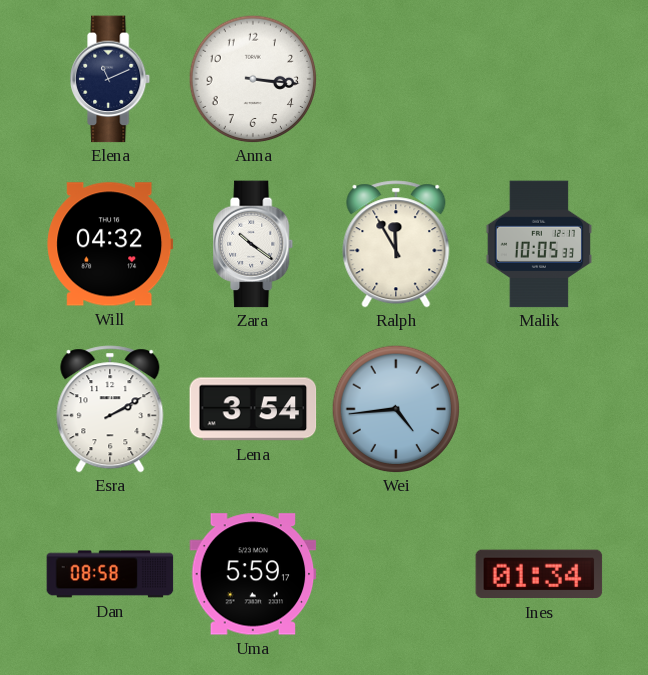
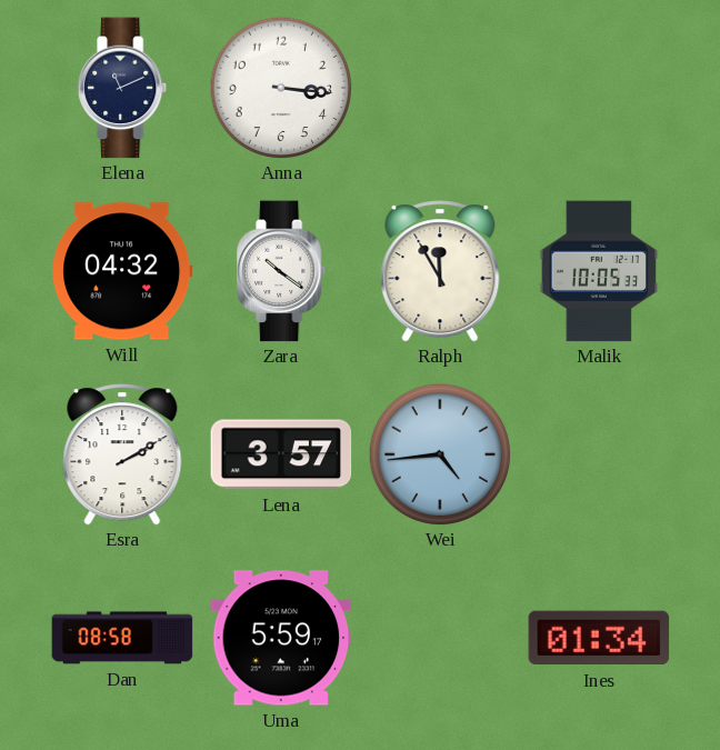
Lena: 3:54 -> 3:57
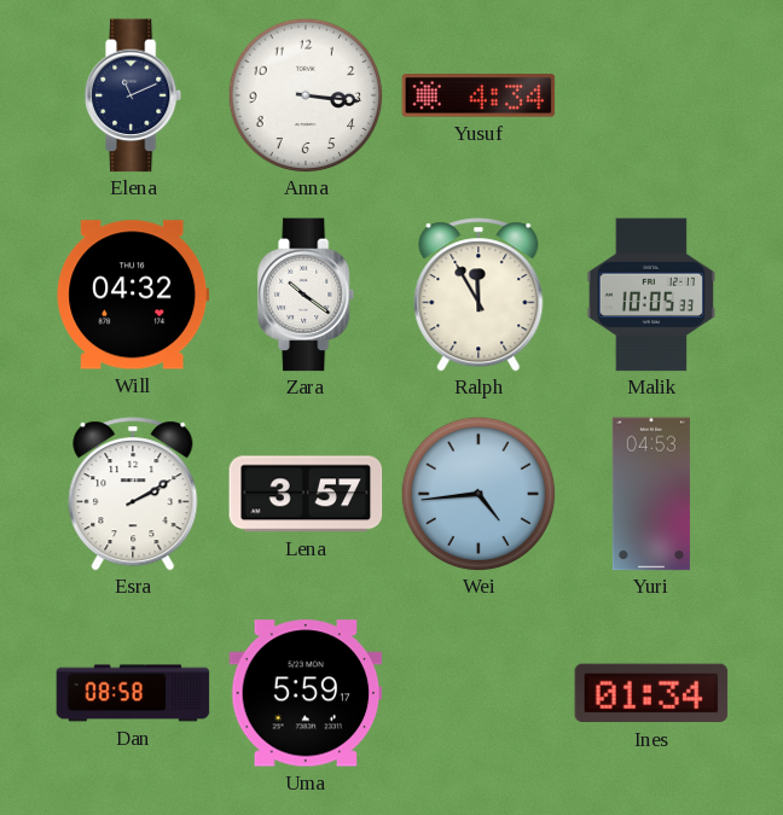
Yusuf: none -> 4:34
Yuri: none -> 04:53
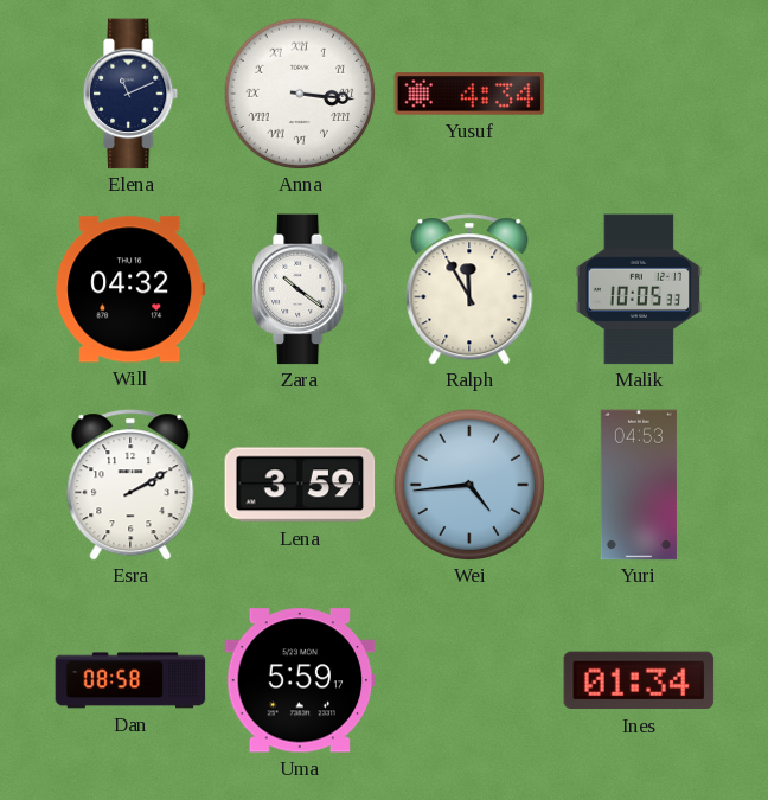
Anna numerals: Arabic -> Roman
Lena: 3:57 -> 3:59
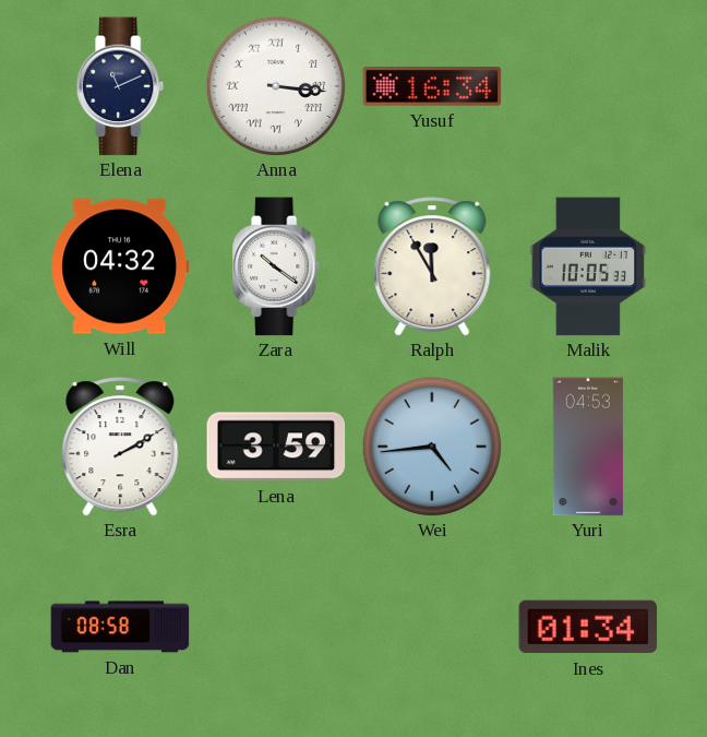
Yusuf: 4:34 -> 16:34
Uma: 5:59 -> none
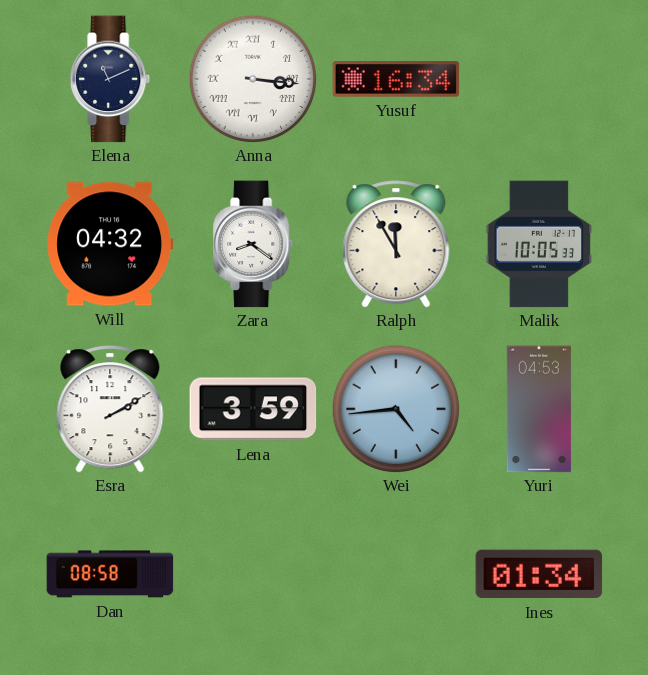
Zara: 10:21 -> 8:21
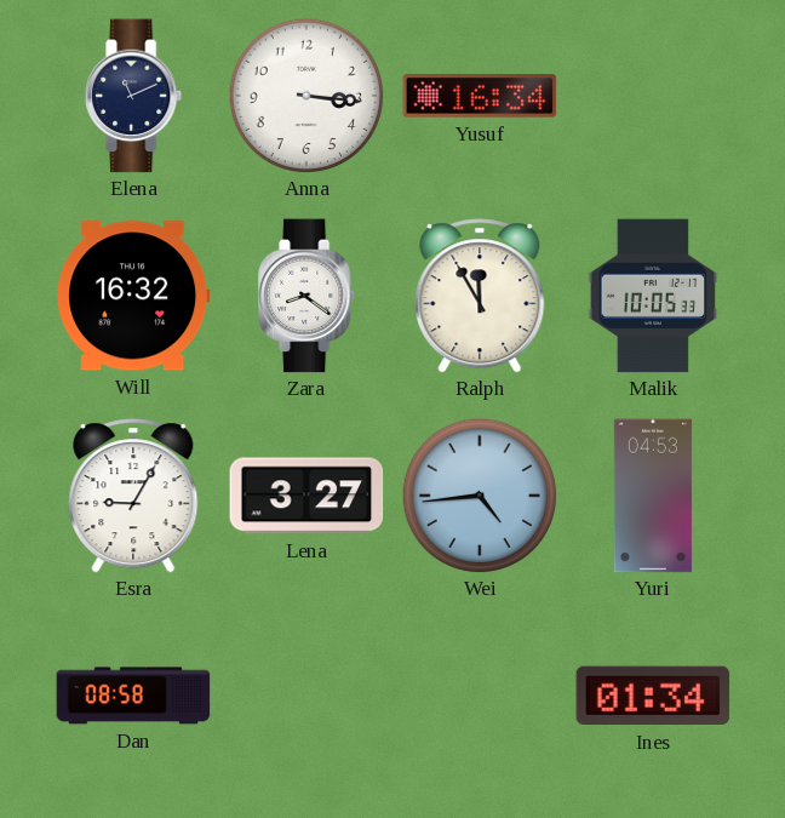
Anna numerals: Roman -> Arabic
Will: 04:32 -> 16:32
Esra: 2:10 -> 9:05
Lena: 3:59 -> 3:27
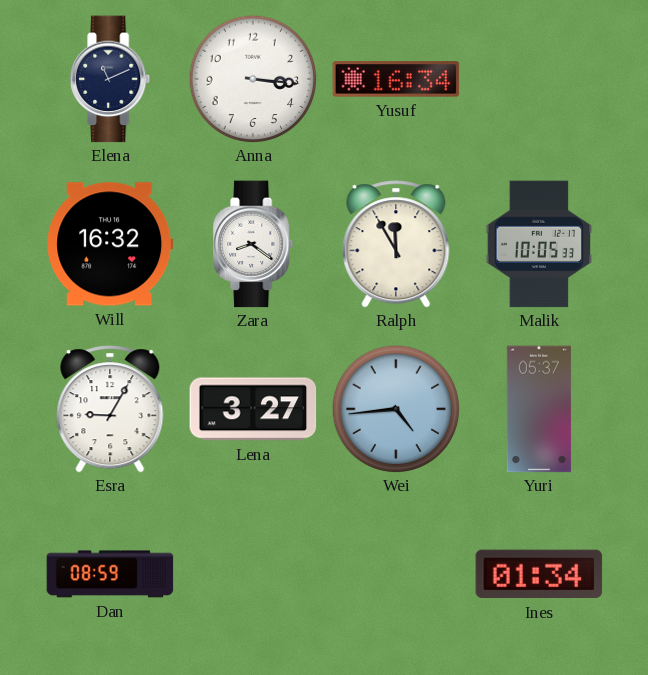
Yuri: 04:53 -> 05:37
Dan: 08:58 -> 08:59
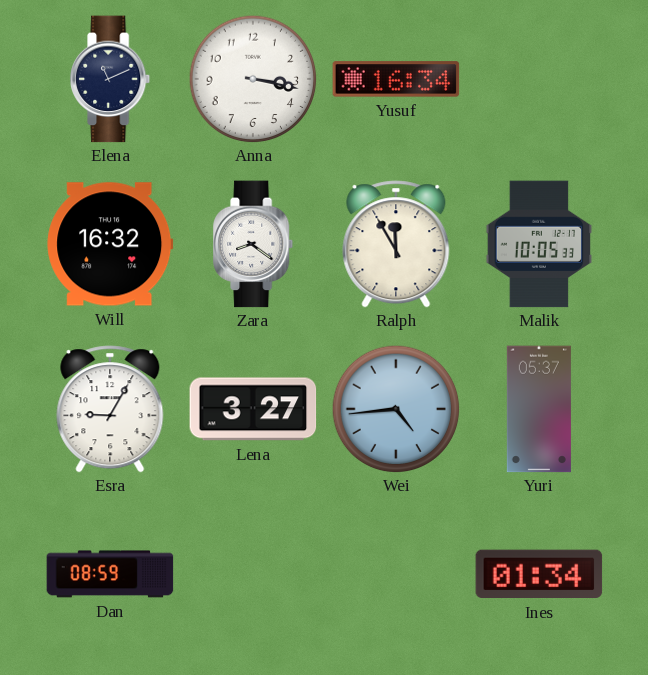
Anna: 3:16 -> 3:17
